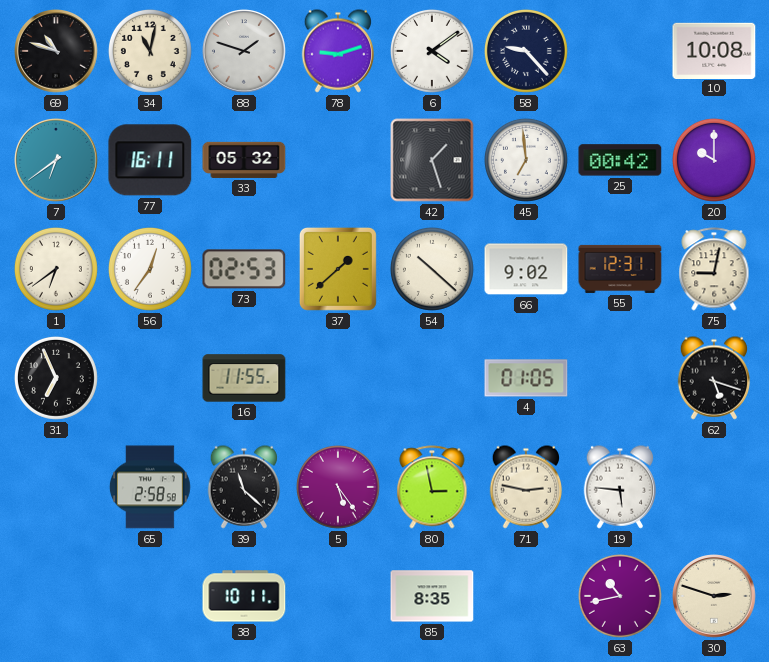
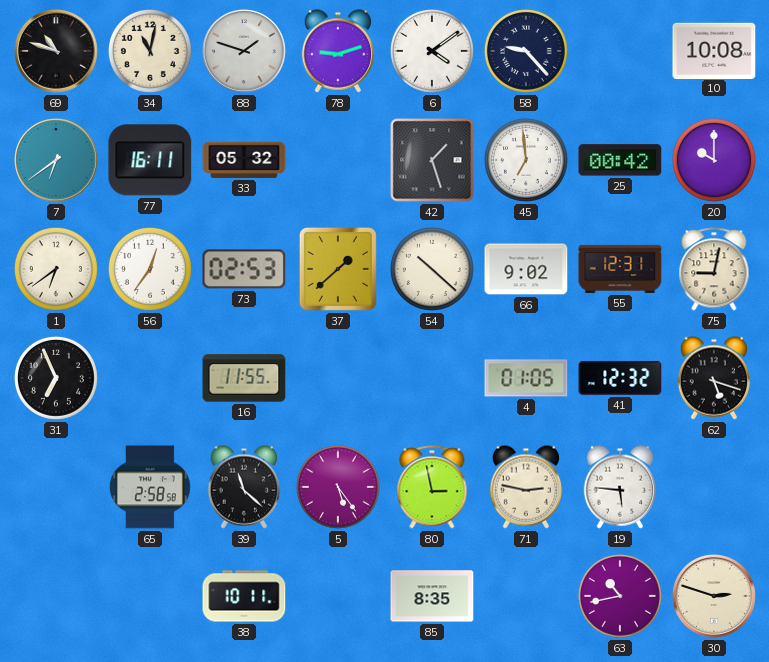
41: none -> 12:32
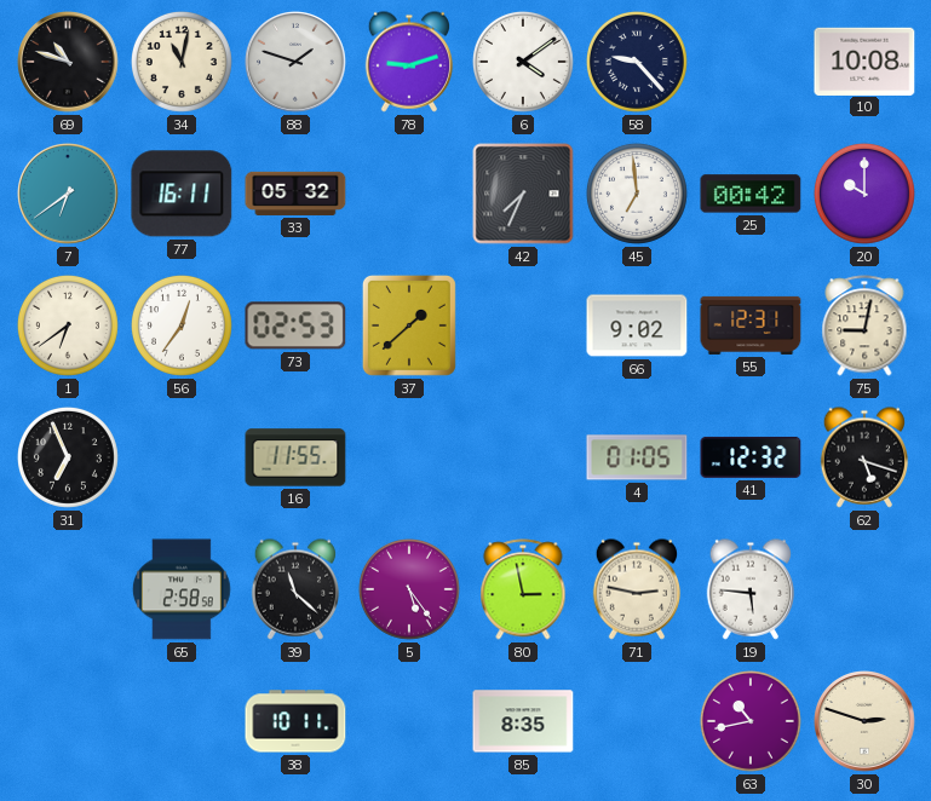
42: 1:27 -> 7:34
54: 10:22 -> none
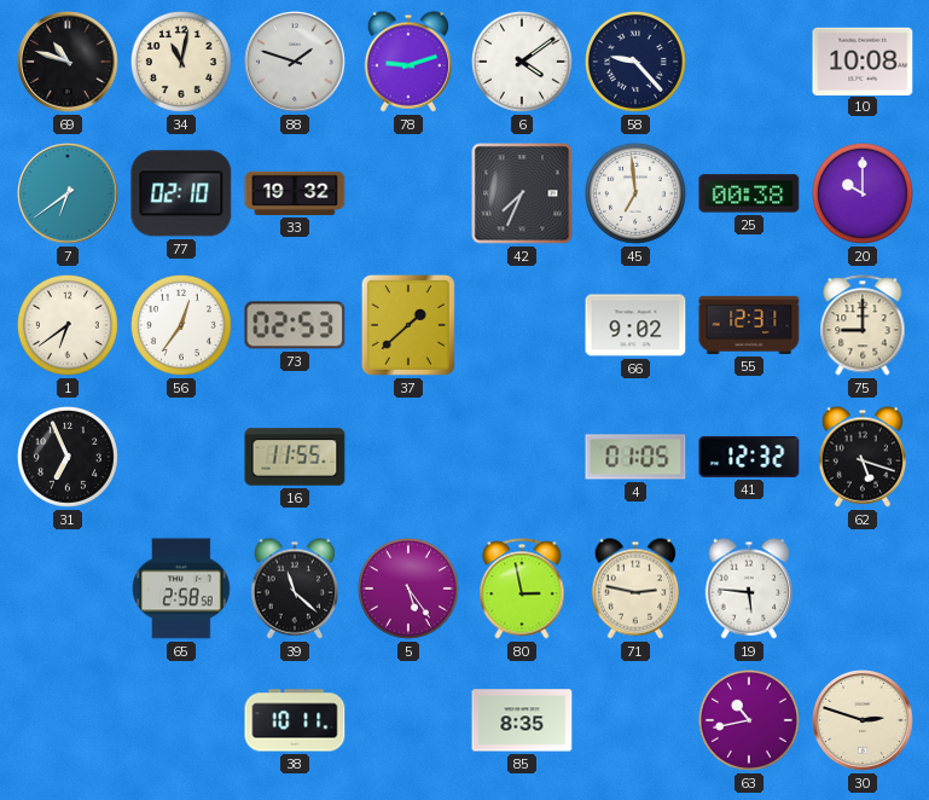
77: 16:11 -> 02:10
33: 05:32 -> 19:32
25: 00:42 -> 00:38
75: 9:02 -> 9:00
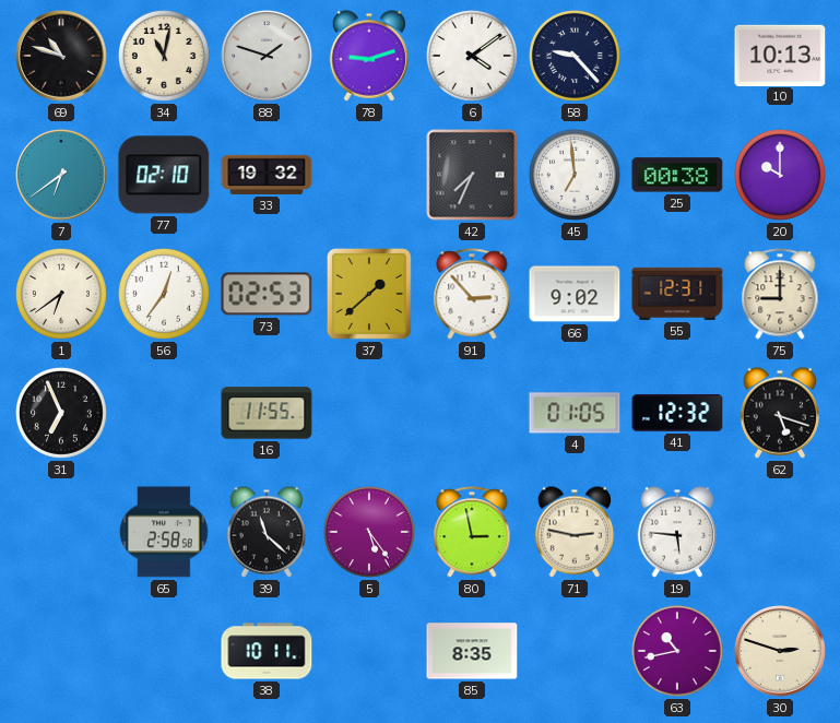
10: 10:08 -> 10:13
91: none -> 2:53
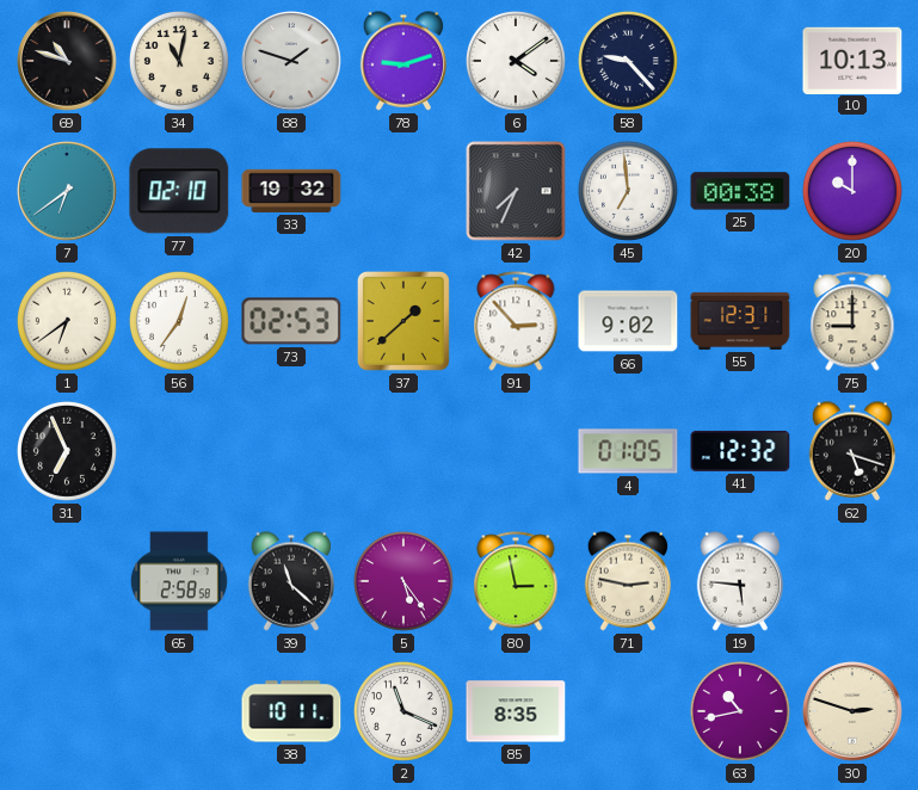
16: 11:55 -> none
2: none -> 11:19
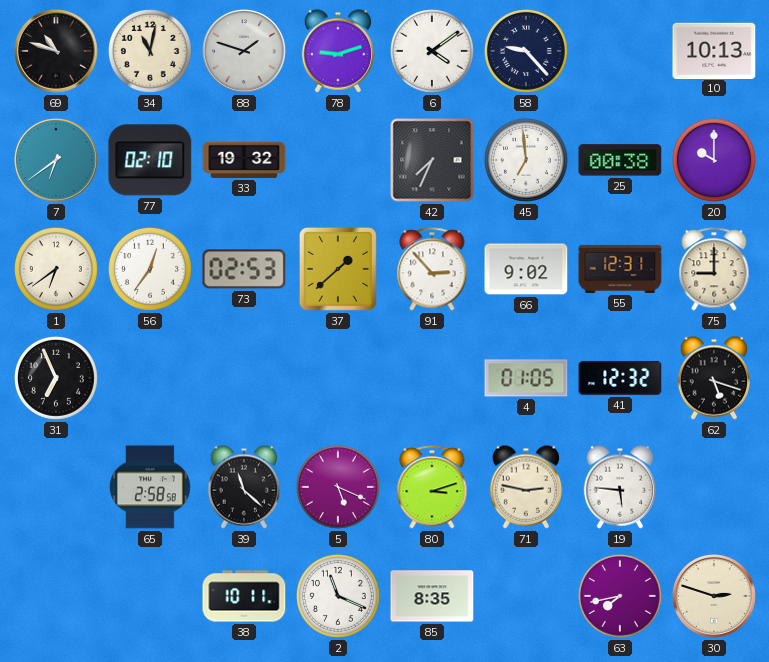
5: 5:24 -> 5:19
80: 2:58 -> 3:12
63: 10:43 -> 7:43
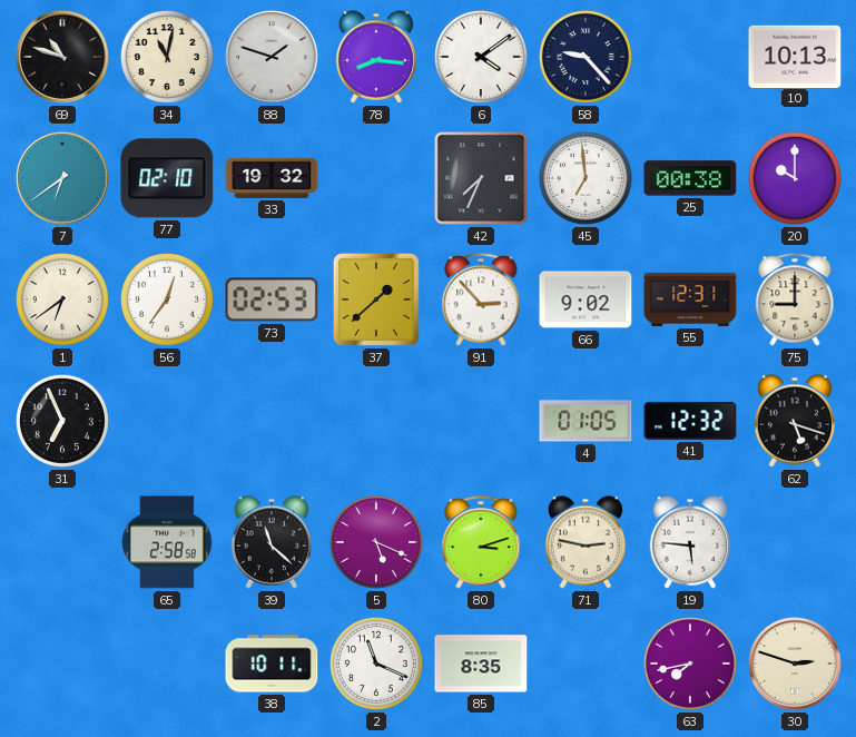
78: 9:12 -> 8:16
